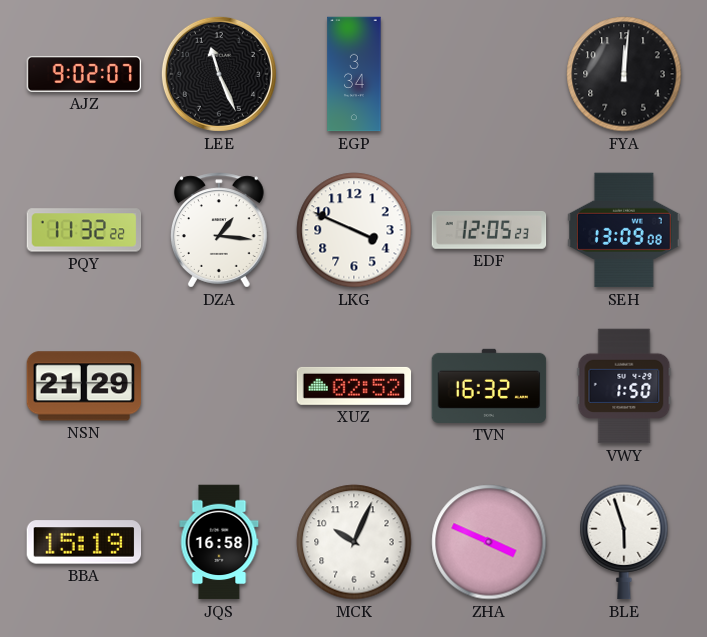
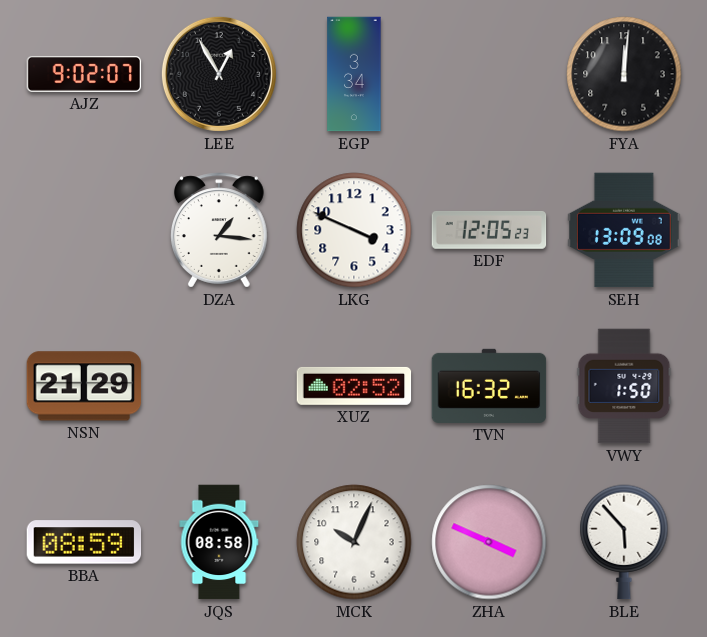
LEE: 11:26 -> 12:55
PQY: 11:32 -> none
BBA: 15:19 -> 08:59
JQS: 16:58 -> 08:58
BLE: 5:57 -> 5:53
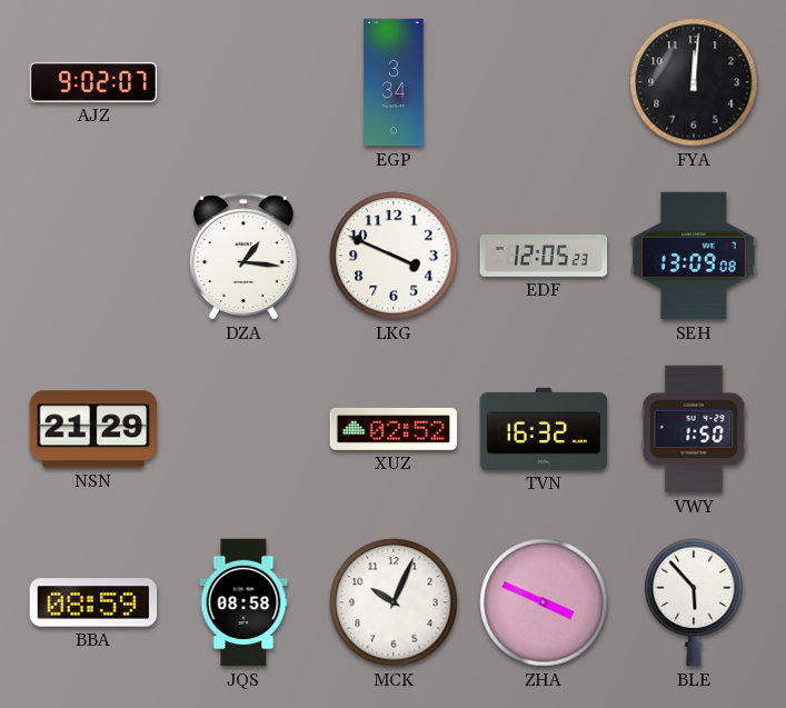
LEE: 12:55 -> none
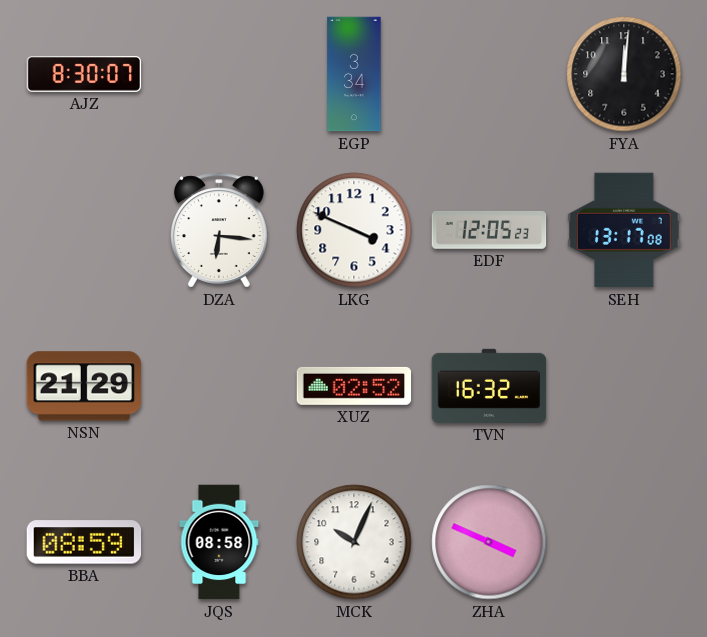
AJZ: 9:02 -> 8:30
DZA: 1:16 -> 6:16
SEH: 13:09 -> 13:17
VWY: 1:50 -> none
BLE: 5:53 -> none
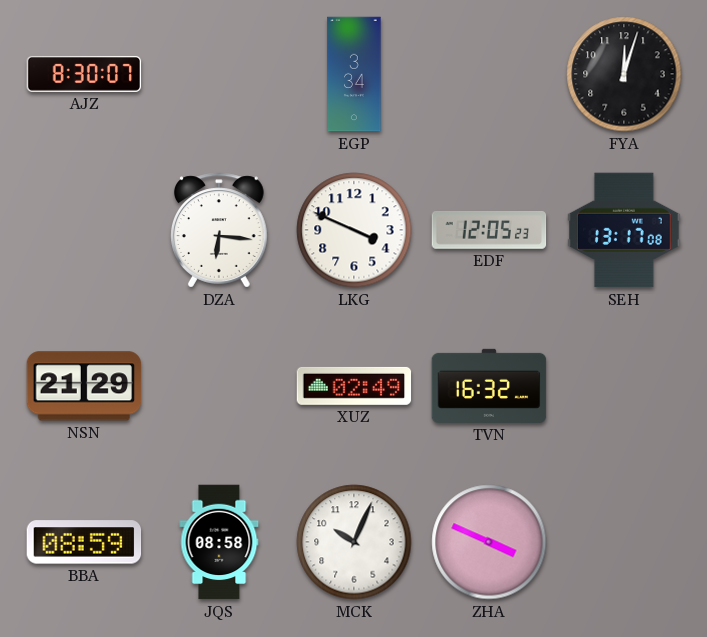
FYA: 12:01 -> 12:03
XUZ: 02:52 -> 02:49
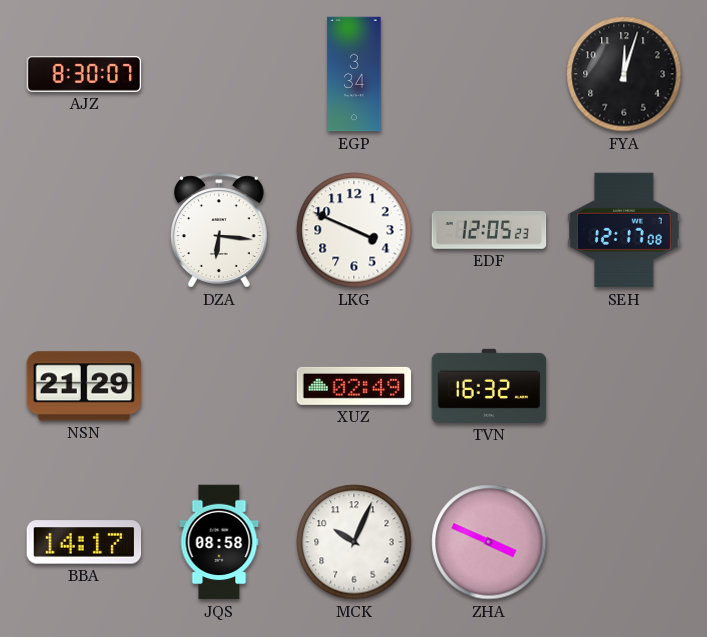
SEH: 13:17 -> 12:17
BBA: 08:59 -> 14:17
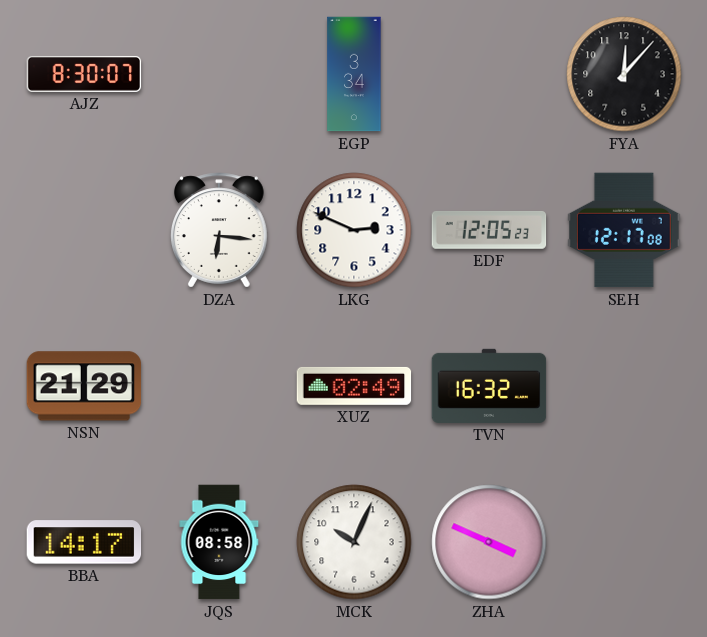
FYA: 12:03 -> 12:07
LKG: 3:49 -> 2:49
